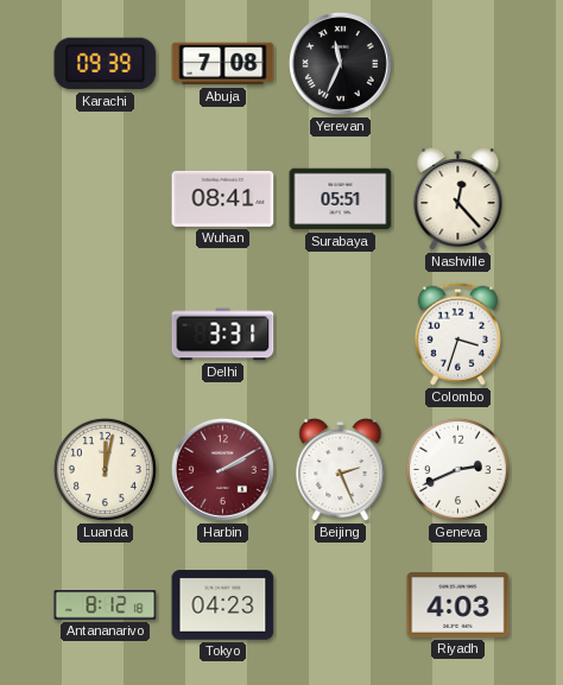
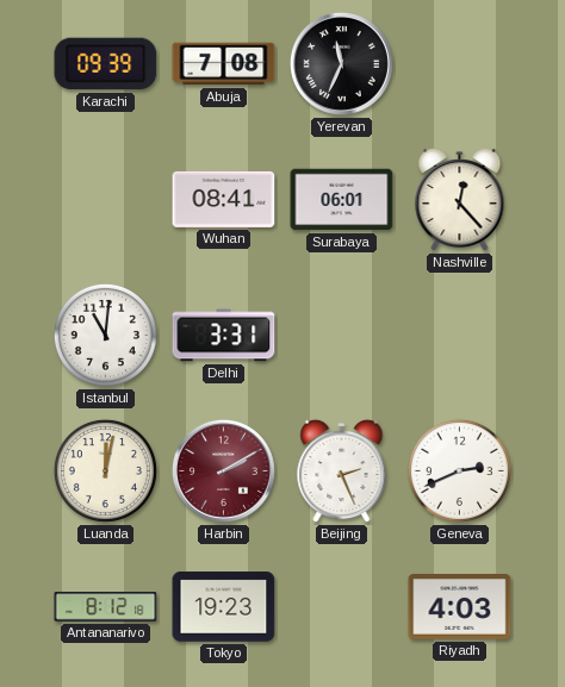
Surabaya: 05:51 -> 06:01
Istanbul: none -> 11:01
Colombo: 3:33 -> none
Tokyo: 04:23 -> 19:23
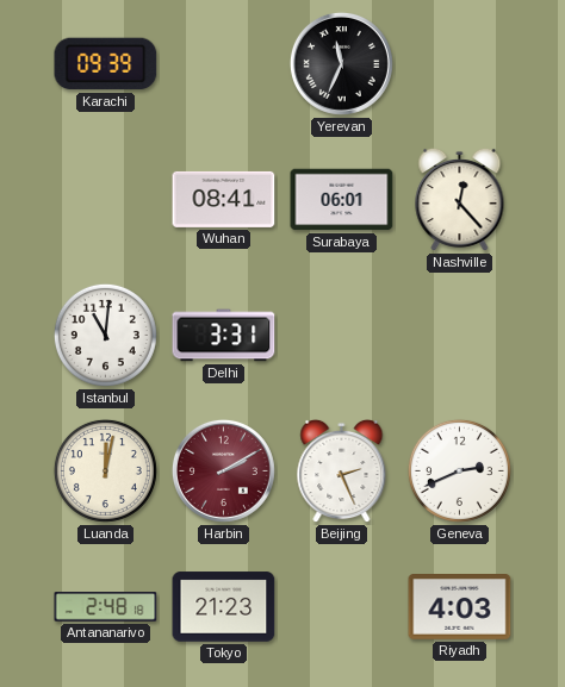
Abuja: 7:08 -> none
Antananarivo: 8:12 -> 2:48
Tokyo: 19:23 -> 21:23
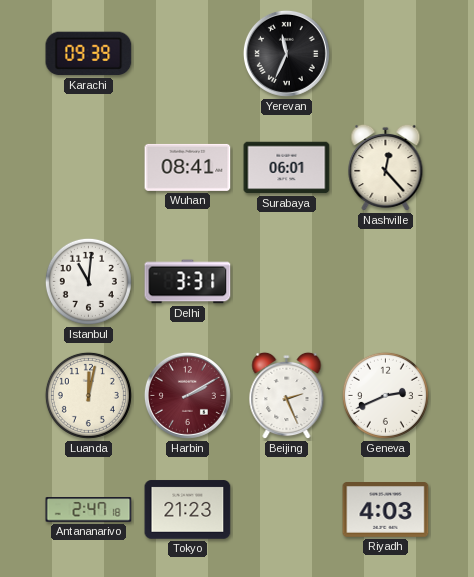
Antananarivo: 2:48 -> 2:47
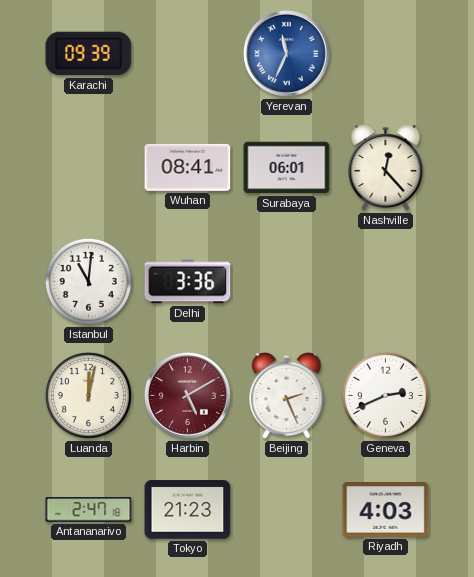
Yerevan dial: black -> blue
Delhi: 3:31 -> 3:36
Harbin: 2:10 -> 5:10
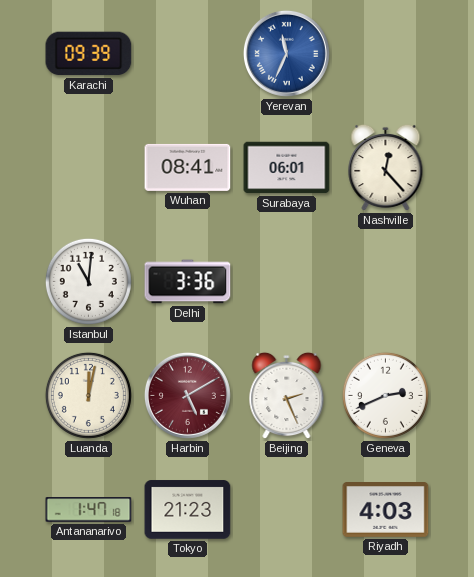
Antananarivo: 2:47 -> 1:47
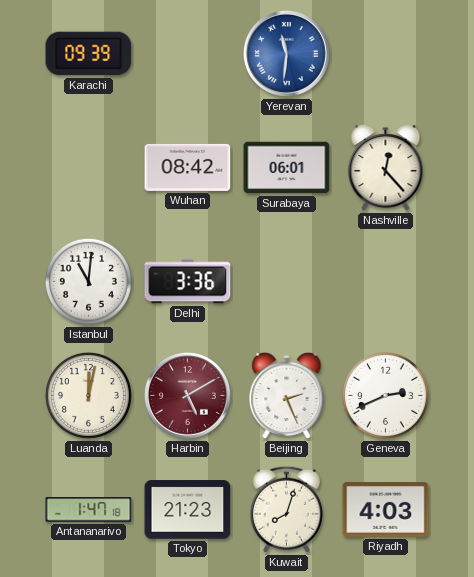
Yerevan: 11:34 -> 11:31
Wuhan: 08:41 -> 08:42
Kuwait: none -> 8:03
